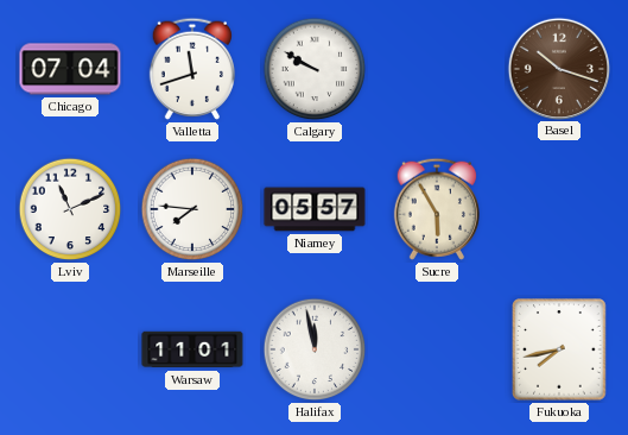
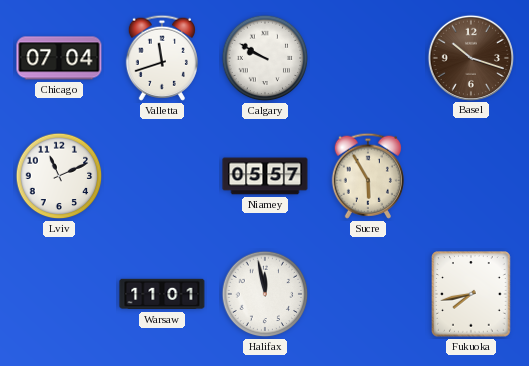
Marseille: 7:46 -> none
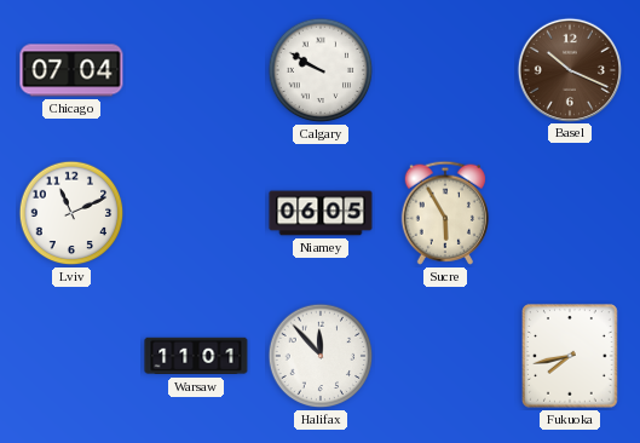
Valletta: 11:42 -> none
Basel: 10:18 -> 10:19
Niamey: 05:57 -> 06:05
Halifax: 11:58 -> 11:53
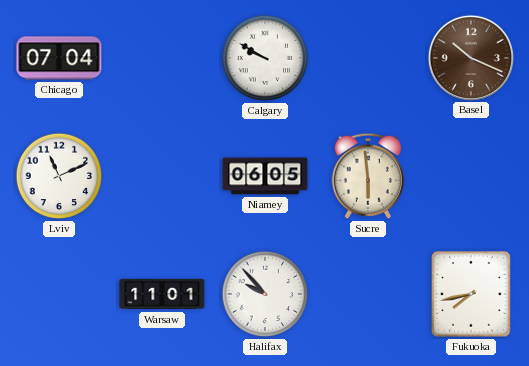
Sucre: 5:55 -> 5:59
Halifax: 11:53 -> 9:53
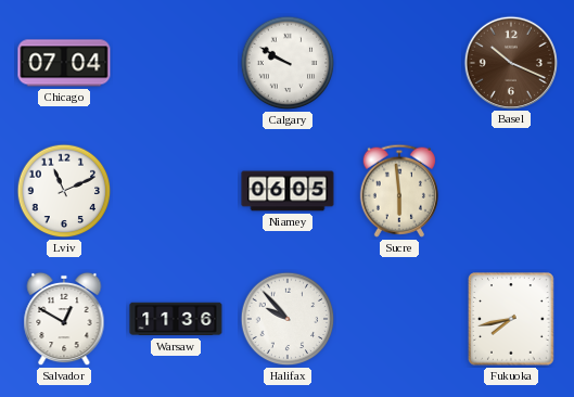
Salvador: none -> 12:50
Warsaw: 11:01 -> 11:36
